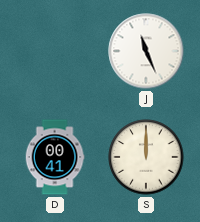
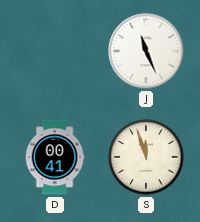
S: 12:00 -> 11:57
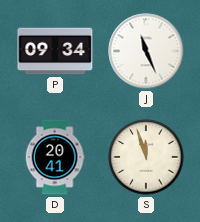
P: none -> 09:34
D: 00:41 -> 20:41
